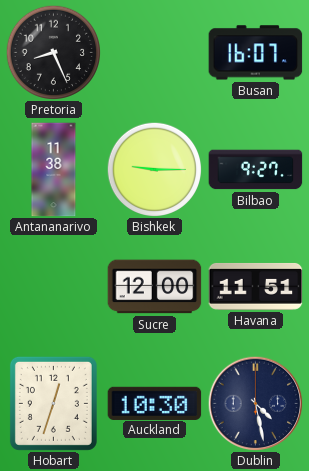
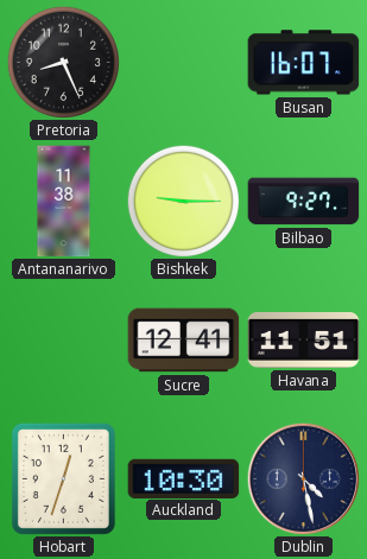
Sucre: 12:00 -> 12:41
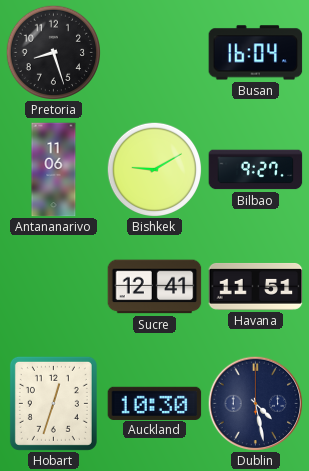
Pretoria: 8:26 -> 8:27
Busan: 16:07 -> 16:04
Antananarivo: 11:38 -> 11:06
Bishkek: 9:15 -> 9:10
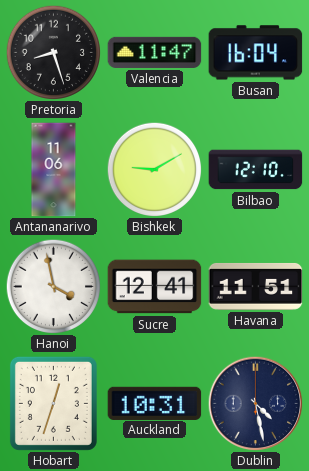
Valencia: none -> 11:47
Bilbao: 9:27 -> 12:10
Hanoi: none -> 3:58
Auckland: 10:30 -> 10:31
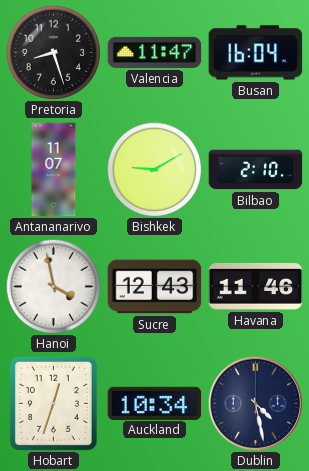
Antananarivo: 11:06 -> 11:07
Bilbao: 12:10 -> 2:10
Sucre: 12:41 -> 12:43
Havana: 11:51 -> 11:46
Auckland: 10:31 -> 10:34
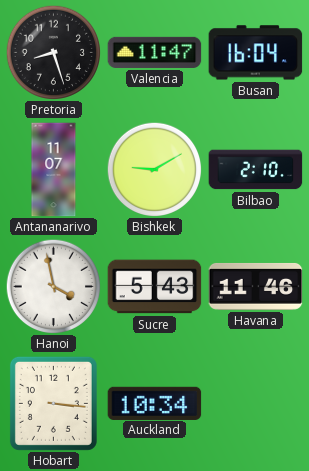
Sucre: 12:43 -> 5:43
Hobart: 12:33 -> 3:16
Dublin: 4:28 -> none
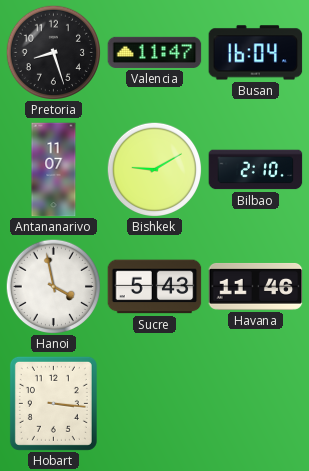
Auckland: 10:34 -> none
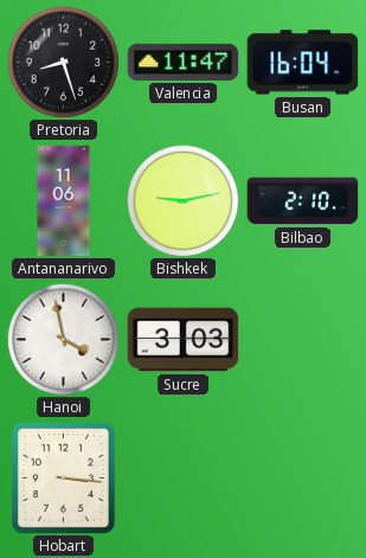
Antananarivo: 11:07 -> 11:06
Bishkek: 9:10 -> 9:13
Sucre: 5:43 -> 3:03
Havana: 11:46 -> none
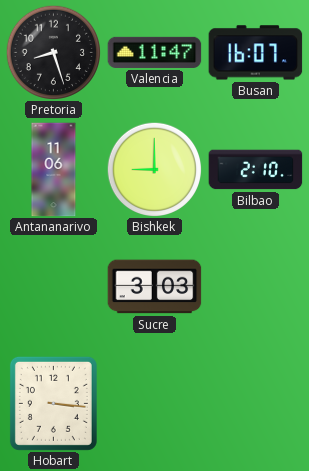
Busan: 16:04 -> 16:07
Bishkek: 9:13 -> 9:00
Hanoi: 3:58 -> none
